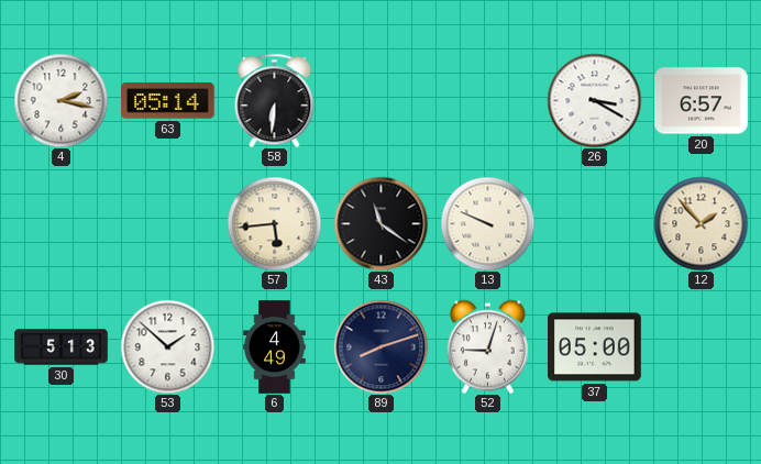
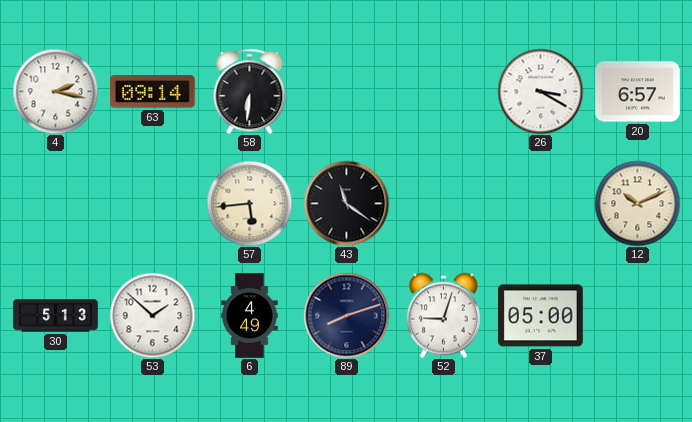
63: 05:14 -> 09:14
13: 9:49 -> none
12: 1:53 -> 10:11
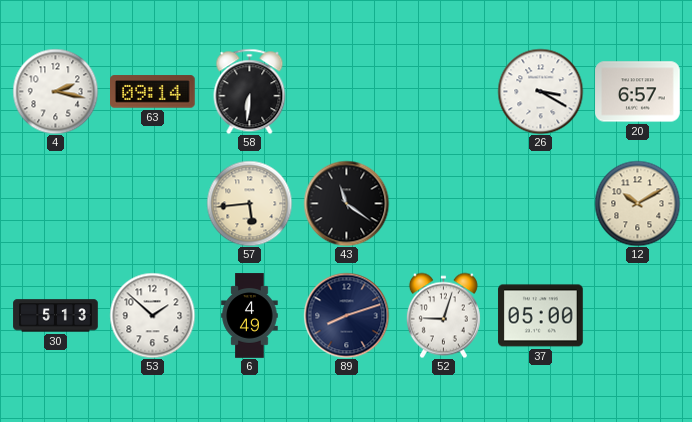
12: 10:11 -> 10:10
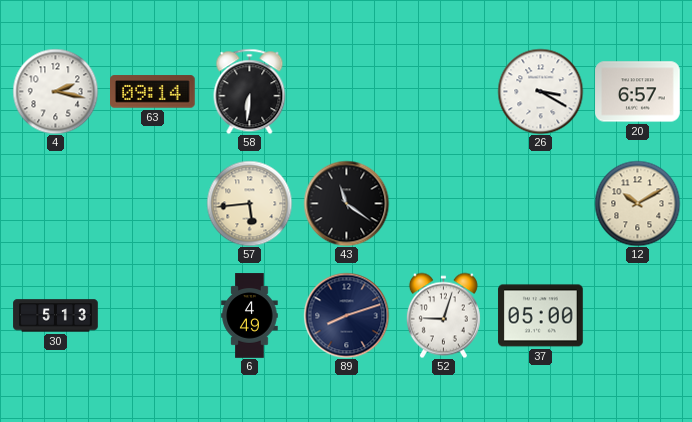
53: 1:52 -> none
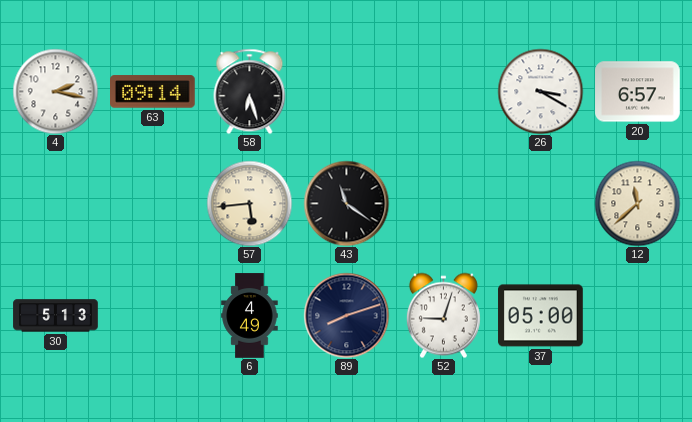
58: 6:31 -> 6:27
12: 10:10 -> 11:38
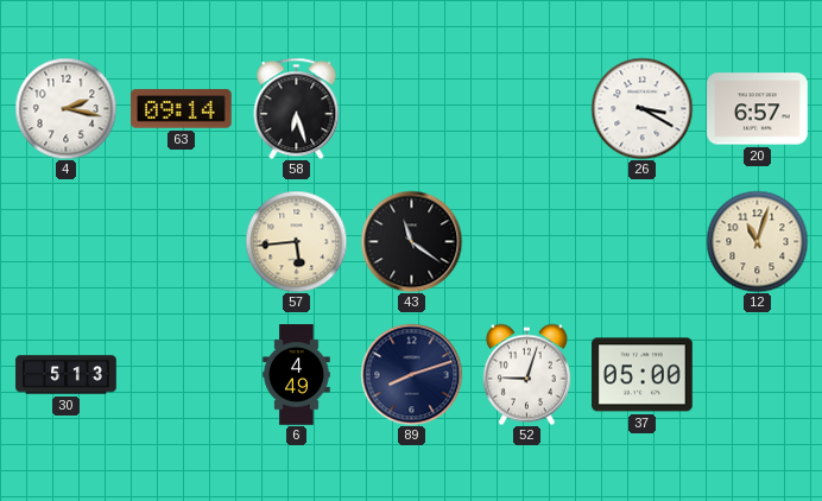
12: 11:38 -> 11:03
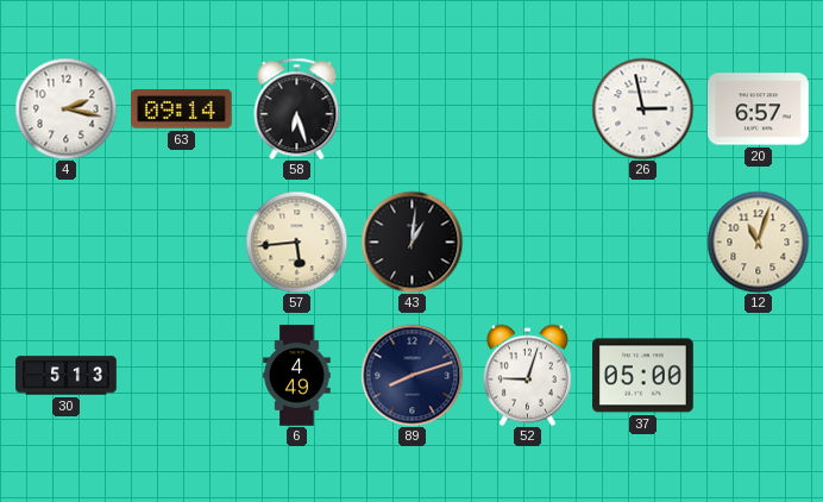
26: 3:20 -> 2:58
43: 11:21 -> 1:01
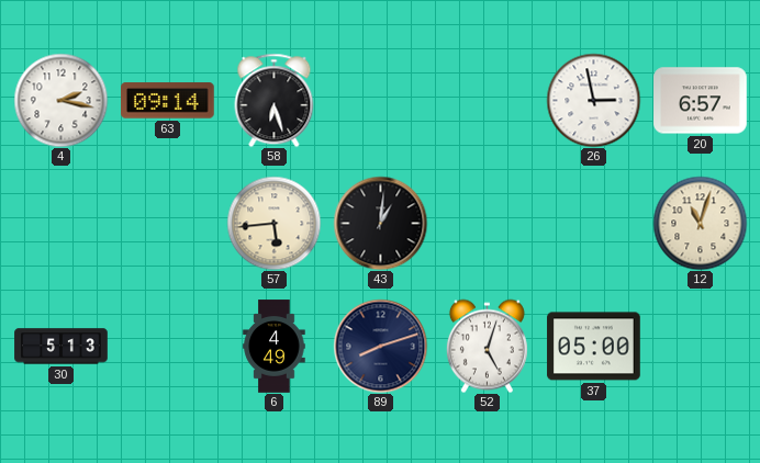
52: 9:03 -> 5:03
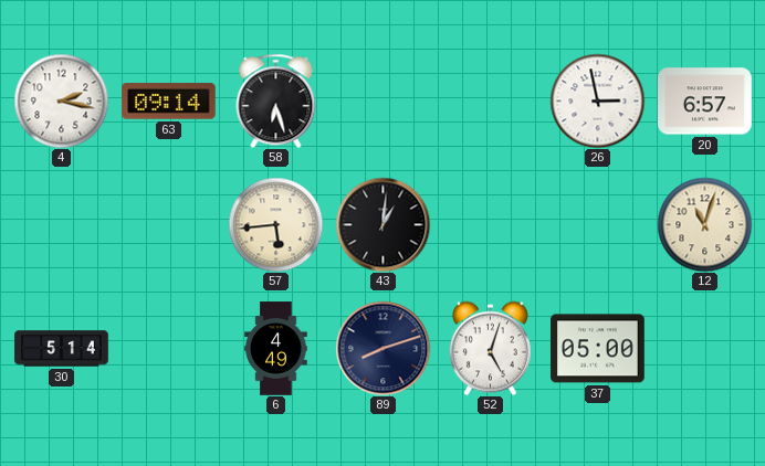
30: 5:13 -> 5:14
